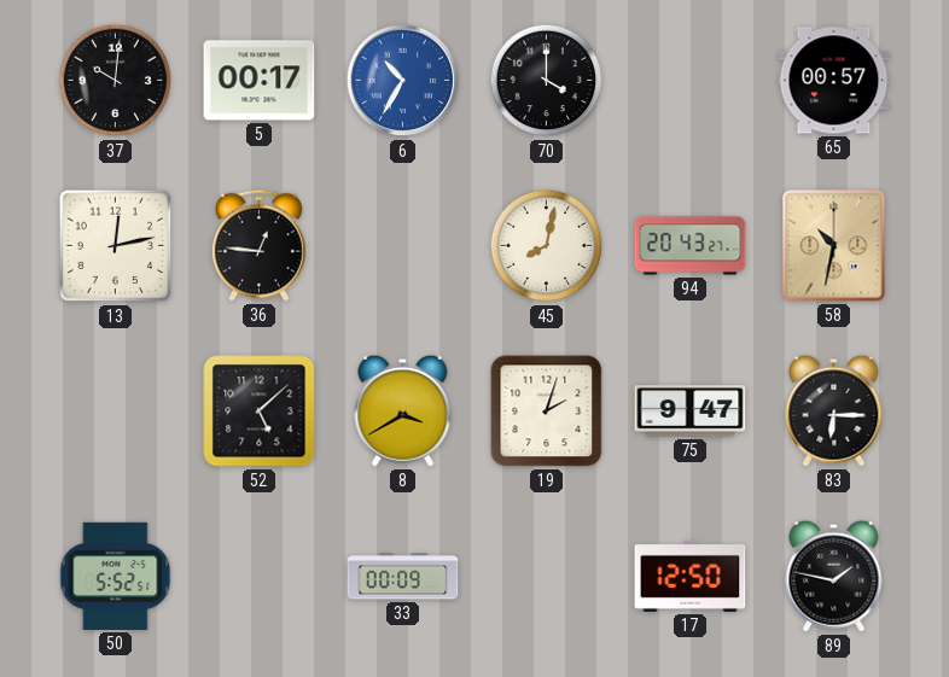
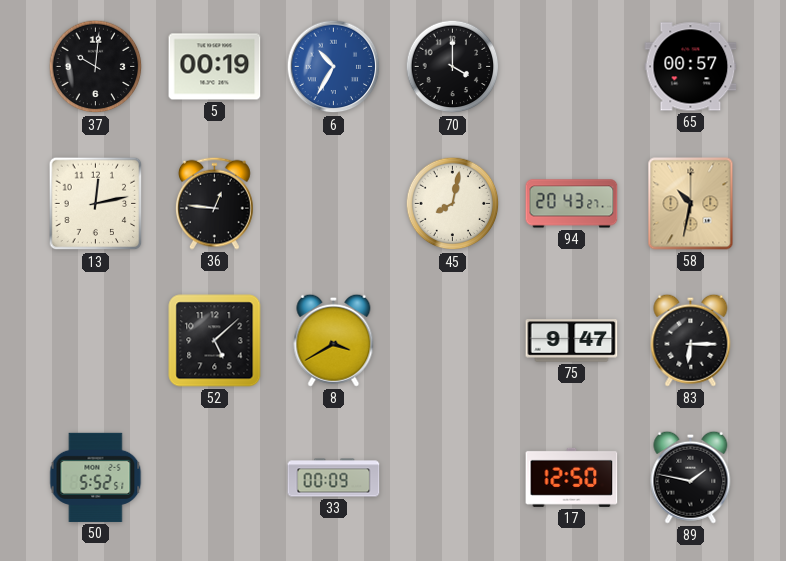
5: 00:17 -> 00:19
19: 2:03 -> none
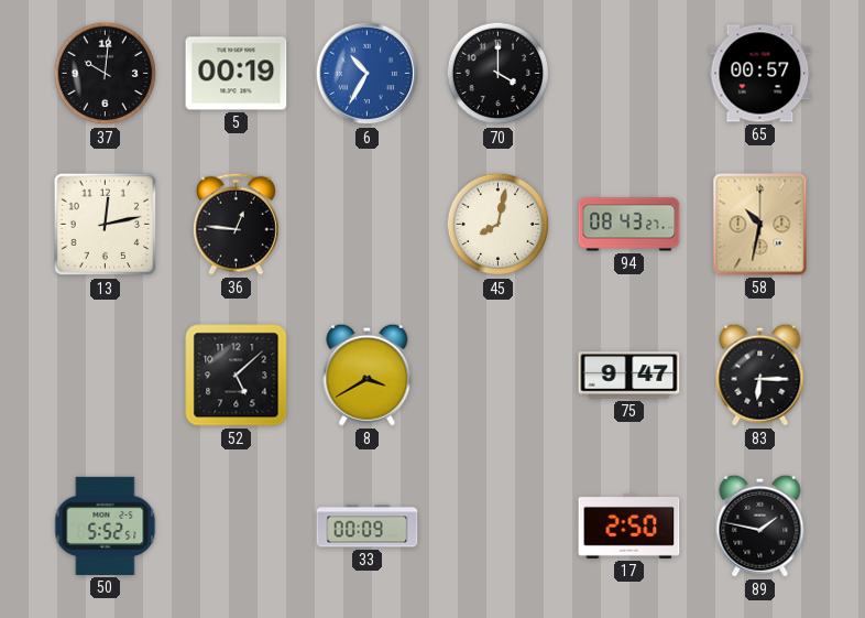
94: 20:43 -> 08:43
17: 12:50 -> 2:50
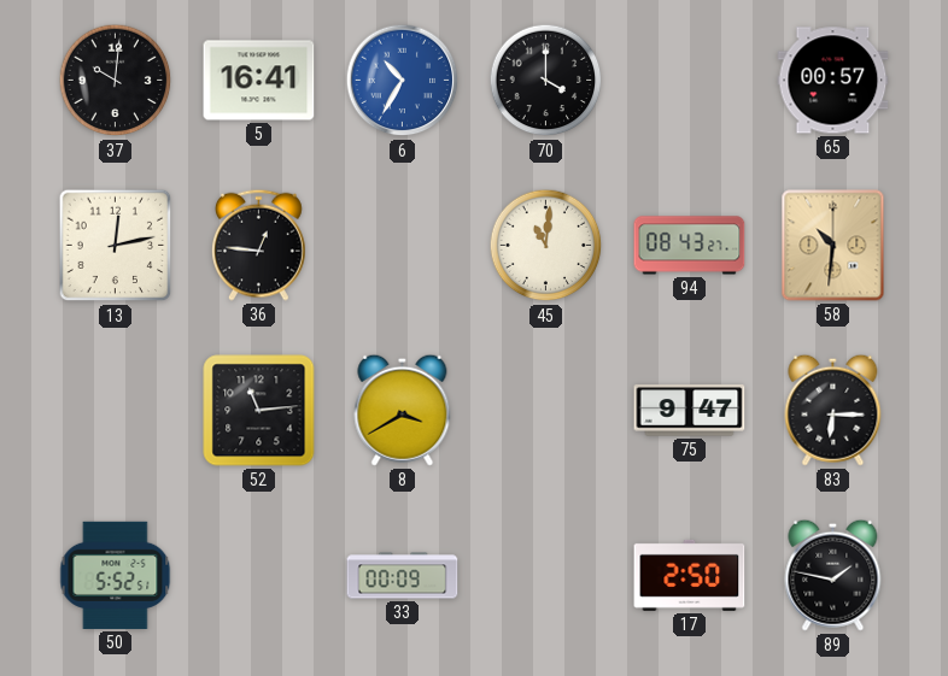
5: 00:19 -> 16:41
45: 8:02 -> 11:01
58: 10:32 -> 10:31
52: 5:08 -> 11:14
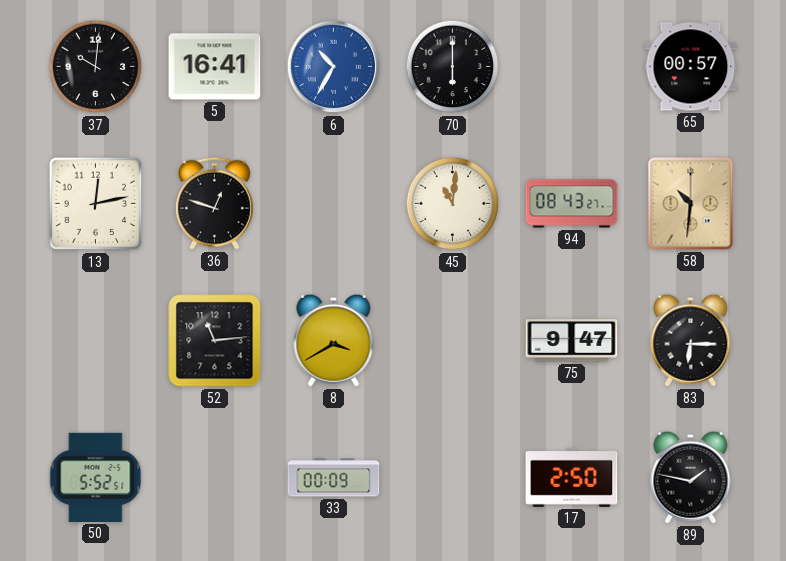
70: 4:00 -> 6:00
36: 12:46 -> 12:48
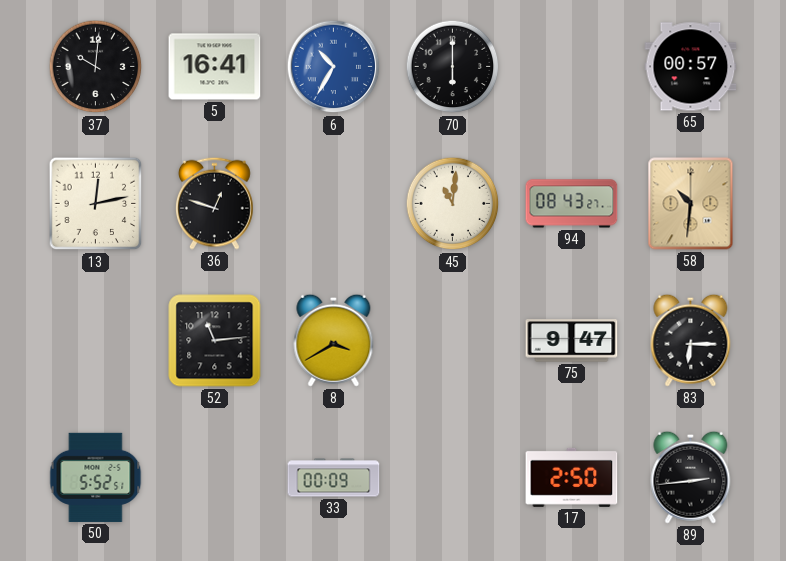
89: 1:47 -> 2:44
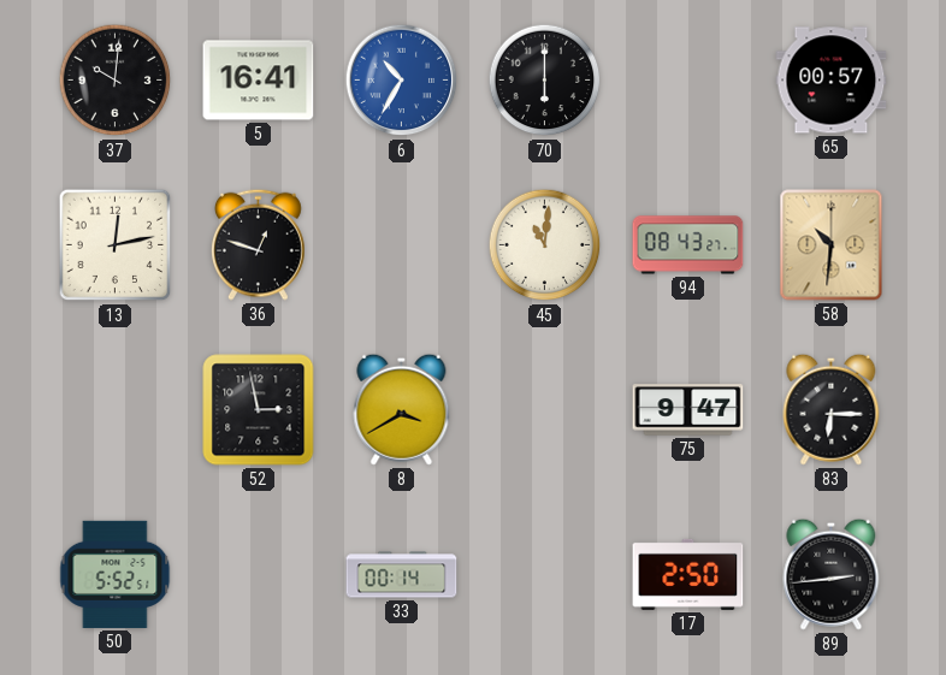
52: 11:14 -> 2:58
33: 00:09 -> 00:14
